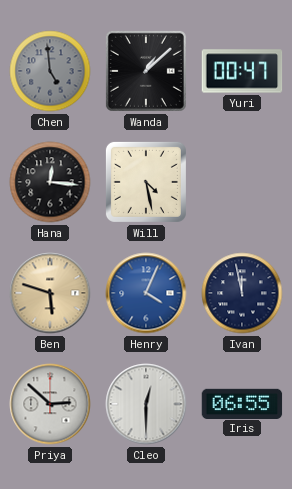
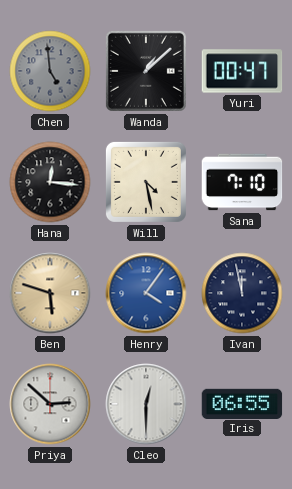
Sana: none -> 7:10
Henry: 4:04 -> 4:06
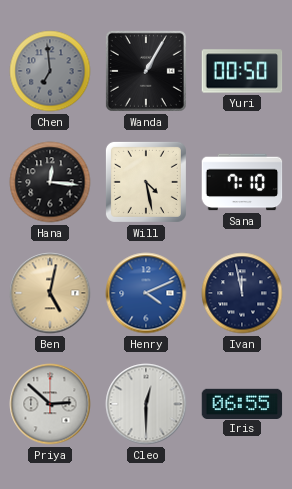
Chen: 4:59 -> 6:59
Wanda: 1:08 -> 1:05
Yuri: 00:47 -> 00:50
Ben: 5:48 -> 5:02
Henry: 4:06 -> 4:11
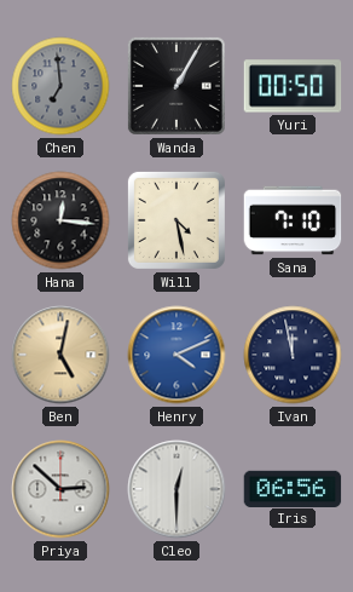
Iris: 06:55 -> 06:56
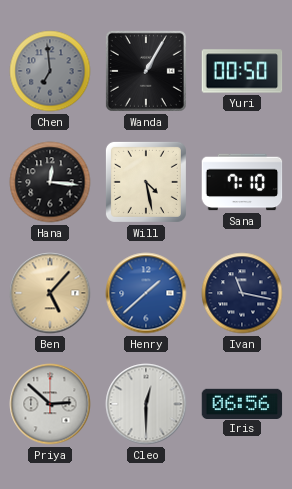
Ben: 5:02 -> 5:07
Henry: 4:11 -> 1:38
Ivan: 11:58 -> 11:17
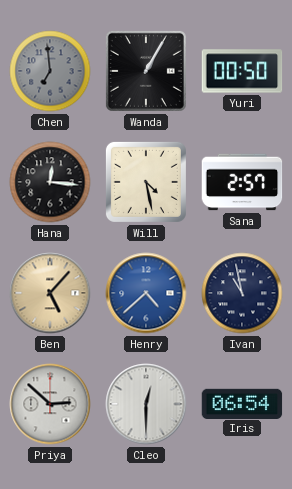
Sana: 7:10 -> 2:57
Henry: 1:38 -> 4:38
Ivan: 11:17 -> 10:58
Iris: 06:56 -> 06:54
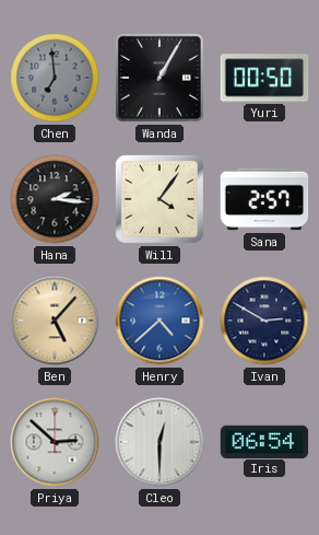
Hana: 12:16 -> 2:16
Will: 4:28 -> 4:06
Ivan: 10:58 -> 2:50
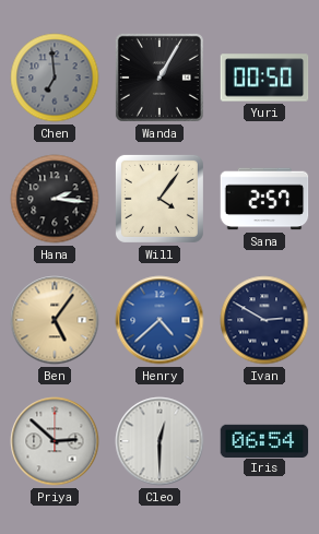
Ben: 5:07 -> 5:06
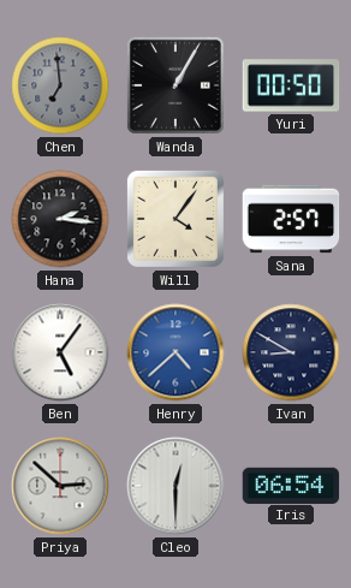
Ben dial: champagne -> white
Ivan: 2:50 -> 8:50
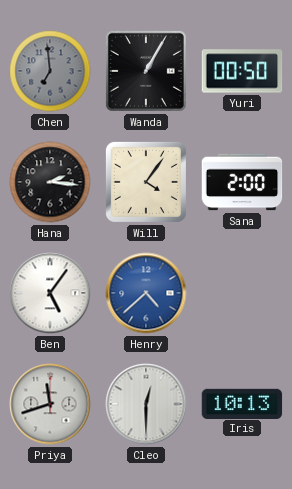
Sana: 2:57 -> 2:00
Ivan: 8:50 -> none
Priya: 2:52 -> 11:42
Iris: 06:54 -> 10:13
